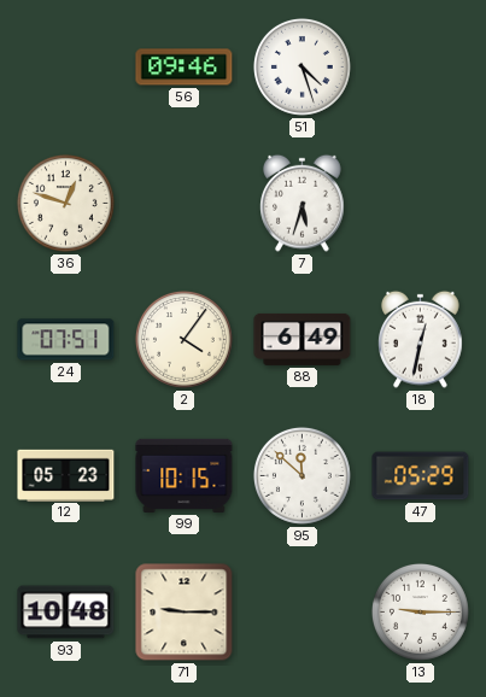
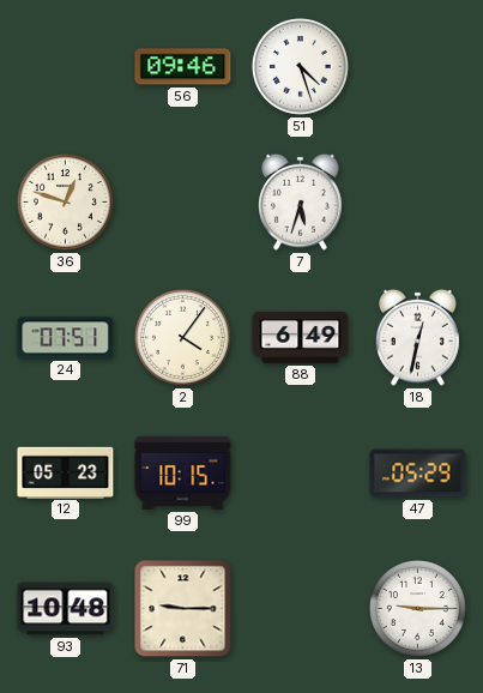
95: 11:52 -> none
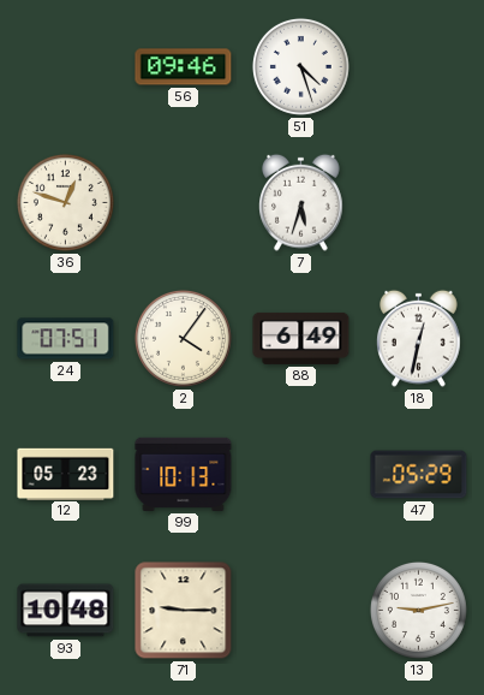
99: 10:15 -> 10:13
13: 9:15 -> 9:13
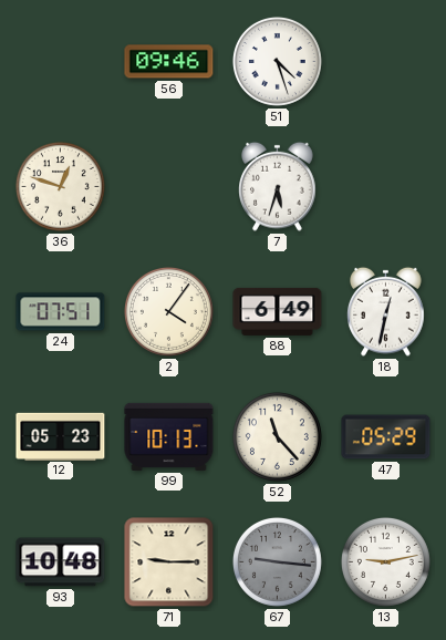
52: none -> 11:23
67: none -> 9:16
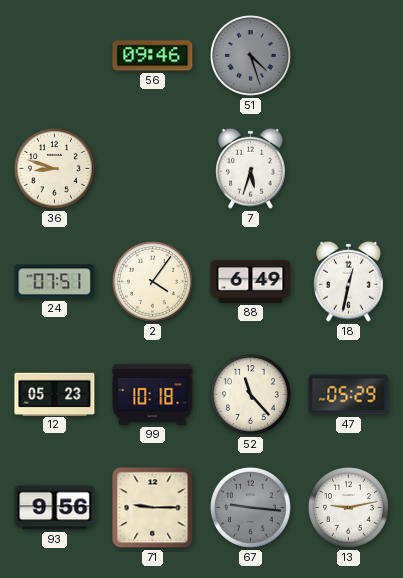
51 dial: white -> grey
36: 12:48 -> 8:48
99: 10:13 -> 10:18
93: 10:48 -> 9:56
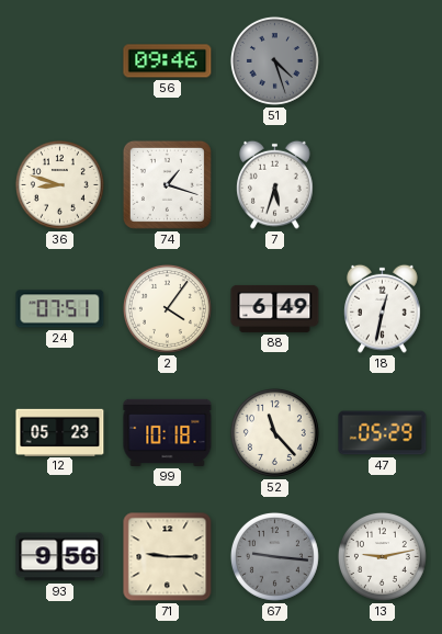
74: none -> 1:18
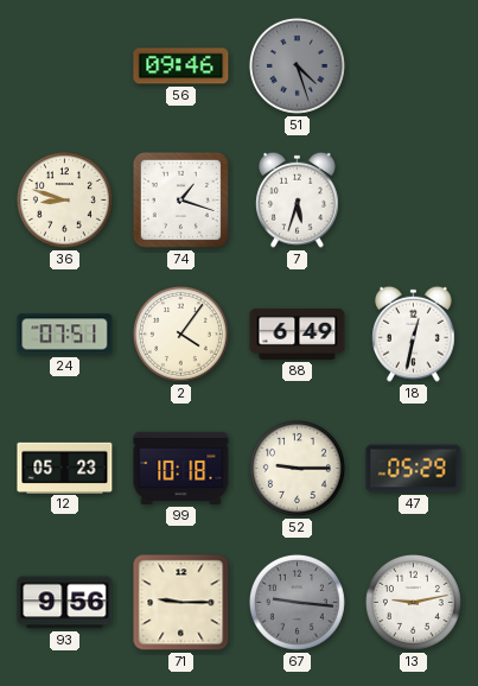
52: 11:23 -> 9:15
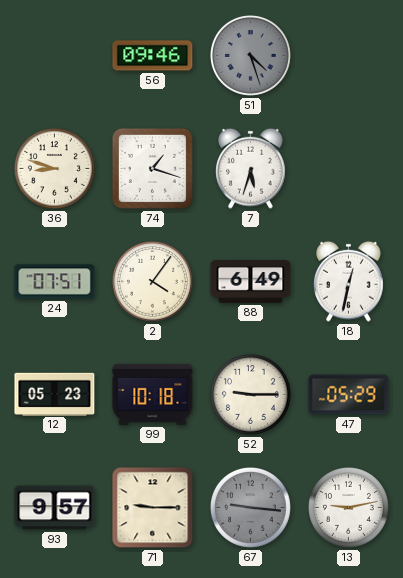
93: 9:56 -> 9:57
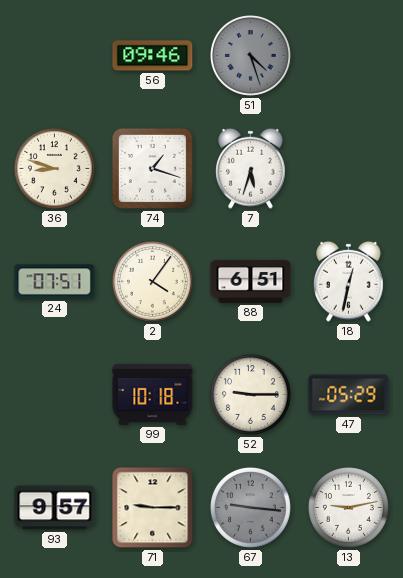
88: 6:49 -> 6:51
12: 05:23 -> none
